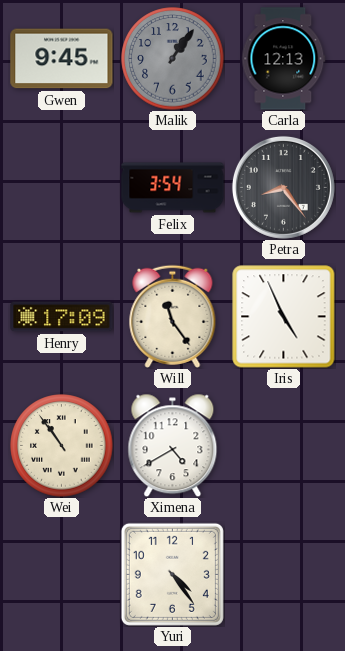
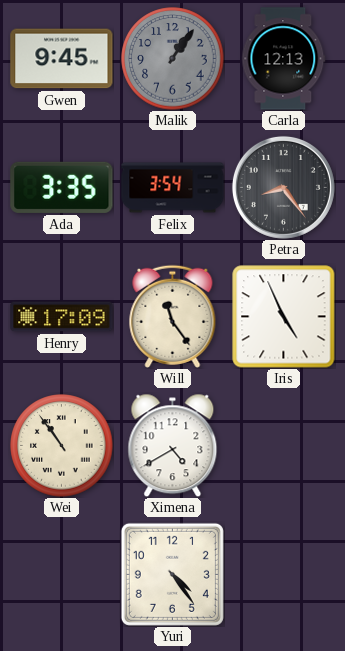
Ada: none -> 3:35
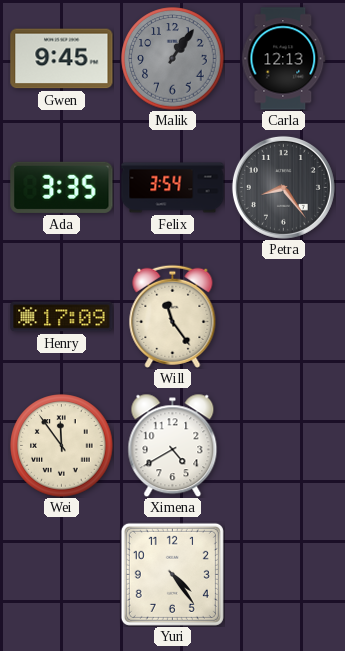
Iris: 4:56 -> none
Wei: 10:54 -> 11:54
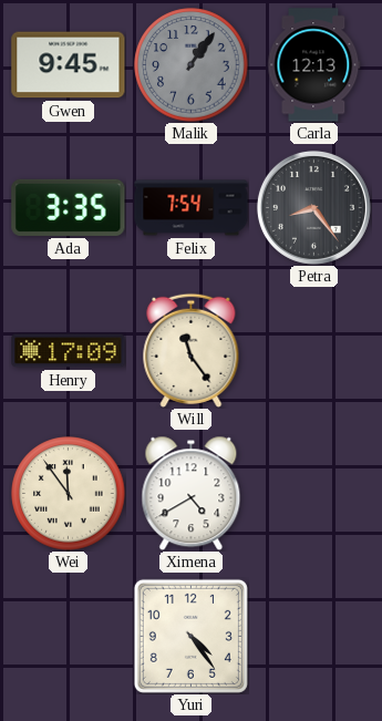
Felix: 3:54 -> 7:54
